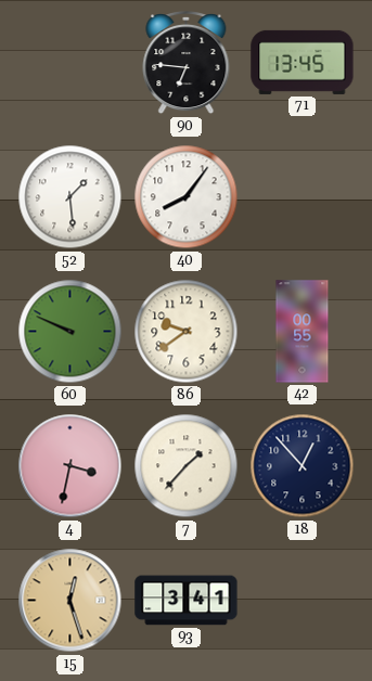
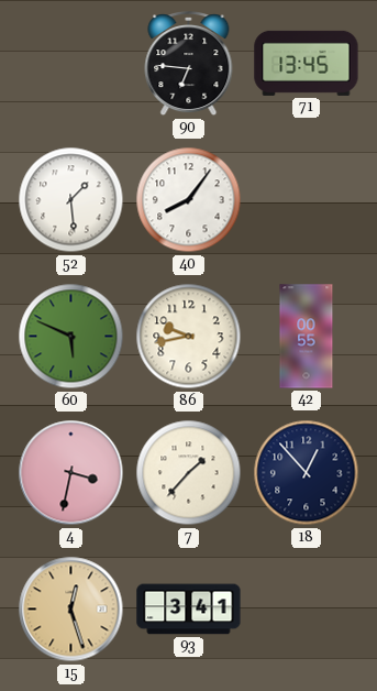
60: 9:49 -> 5:49
86: 9:39 -> 9:43
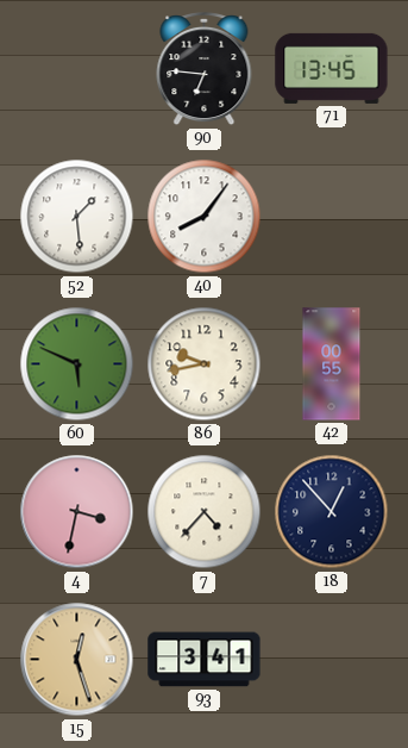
7: 1:37 -> 4:37
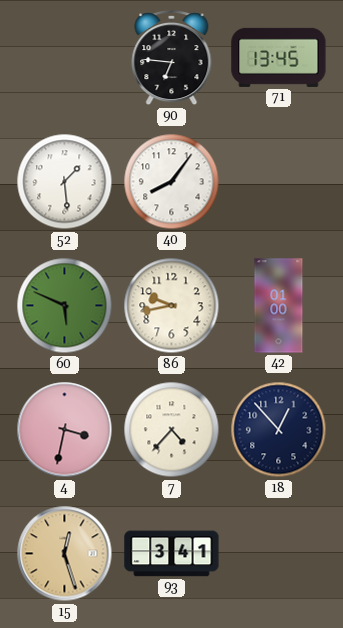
42: 00:55 -> 01:00
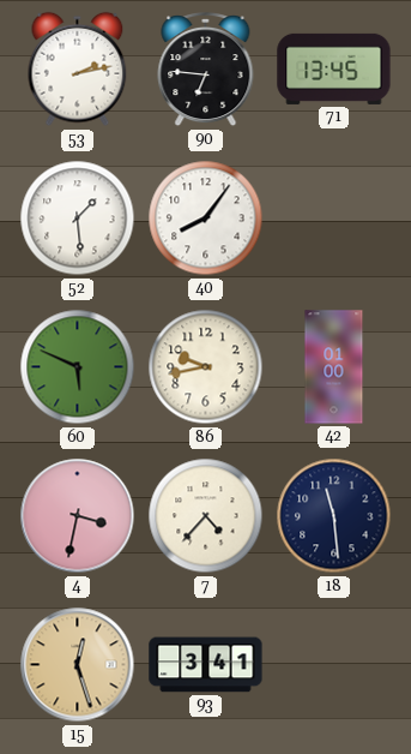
53: none -> 2:13
18: 12:53 -> 11:29
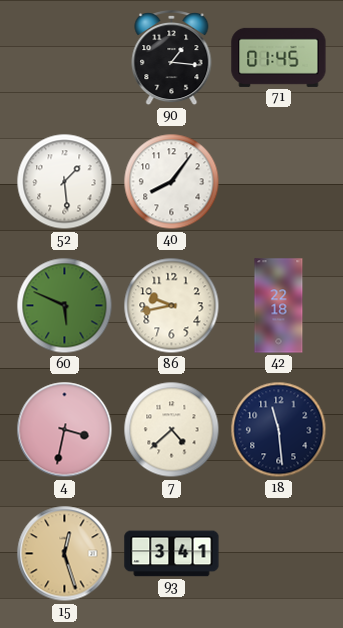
53: 2:13 -> none
90: 6:46 -> 1:16
71: 13:45 -> 01:45
42: 01:00 -> 22:18
7: 4:37 -> 4:38
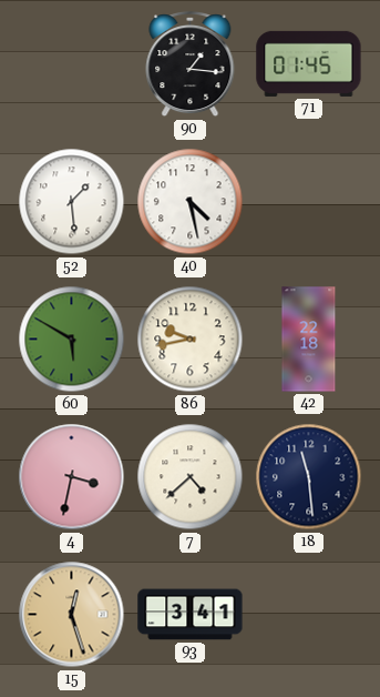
40: 8:06 -> 4:28
60: 5:49 -> 5:50
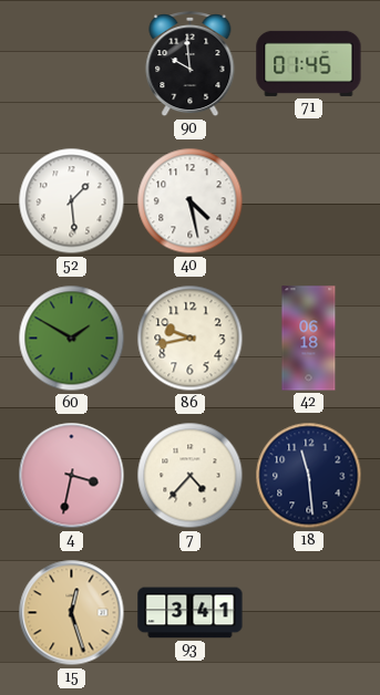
90: 1:16 -> 9:59
60: 5:50 -> 1:50
42: 22:18 -> 06:18
7: 4:38 -> 4:37
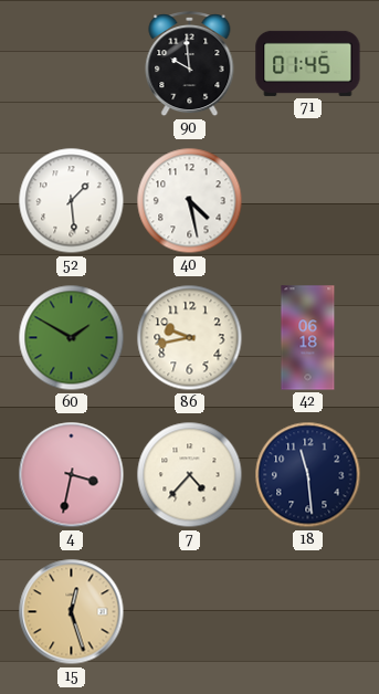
93: 3:41 -> none
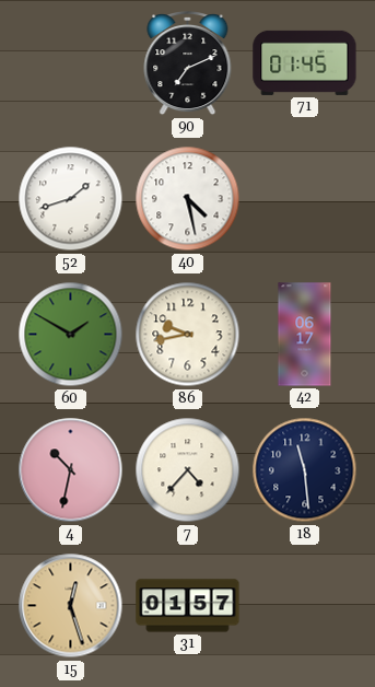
90: 9:59 -> 7:11
52: 1:29 -> 1:42
42: 06:18 -> 06:17
4: 3:32 -> 10:32
31: none -> 01:57
